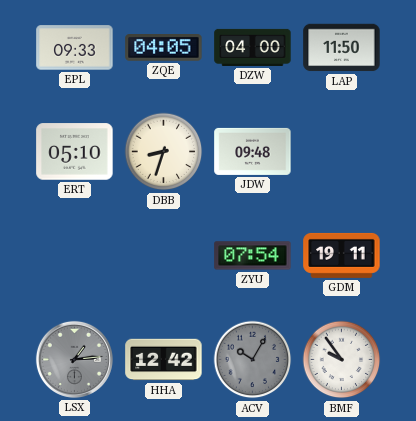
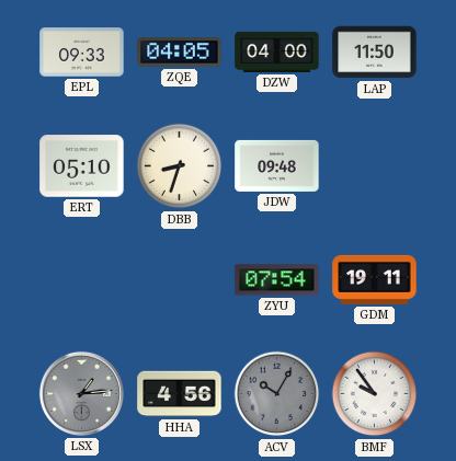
HHA: 12:42 -> 4:56
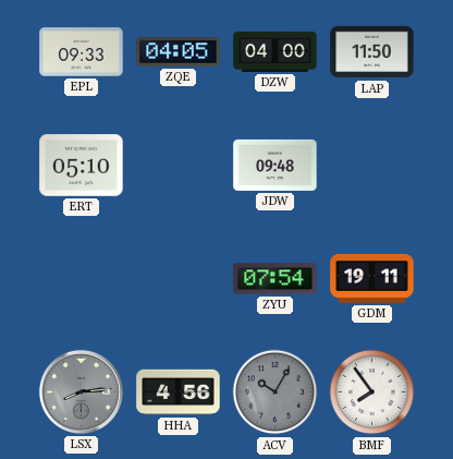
DBB: 8:33 -> none
LSX: 1:14 -> 8:14
BMF: 9:54 -> 7:54
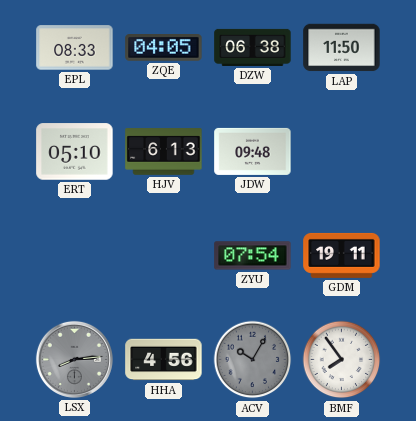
EPL: 09:33 -> 08:33
DZW: 04:00 -> 06:38
HJV: none -> 6:13
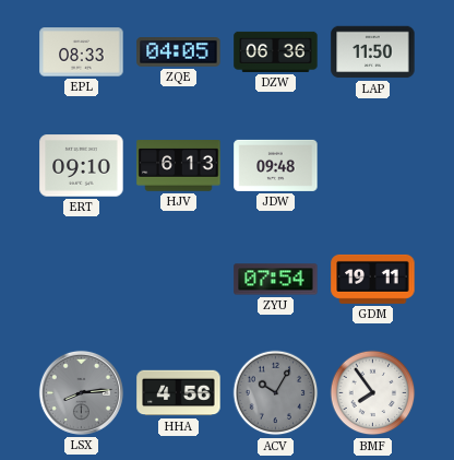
DZW: 06:38 -> 06:36
ERT: 05:10 -> 09:10
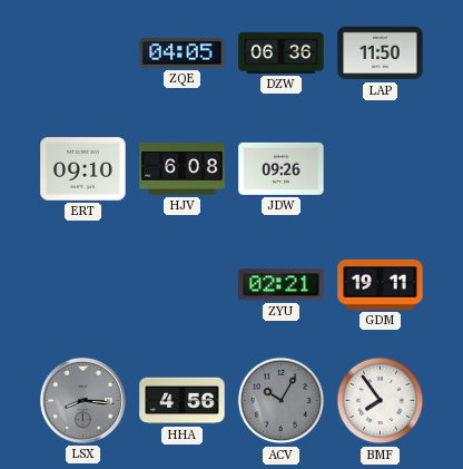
EPL: 08:33 -> none
HJV: 6:13 -> 6:08
JDW: 09:48 -> 09:26
ZYU: 07:54 -> 02:21
LSX: 8:14 -> 8:16
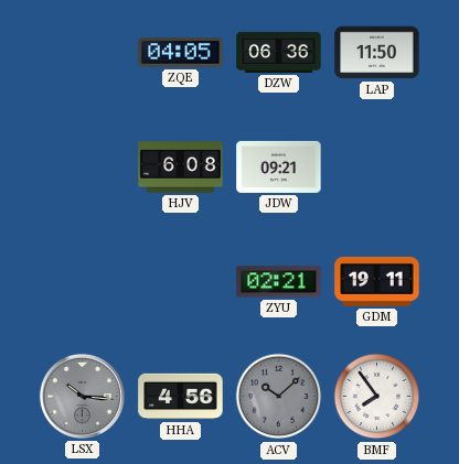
ERT: 09:10 -> none
JDW: 09:26 -> 09:21
LSX: 8:16 -> 10:16
ACV: 10:05 -> 10:08
